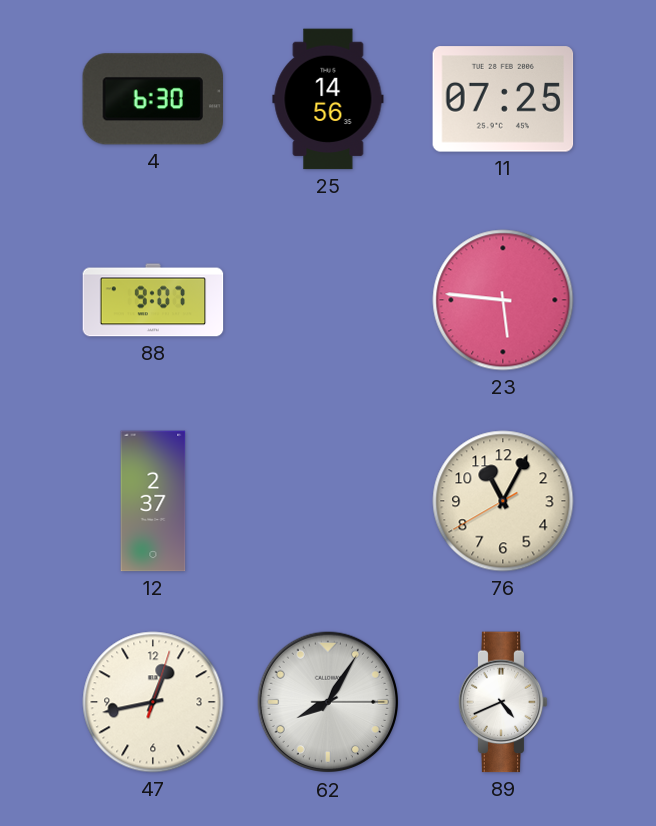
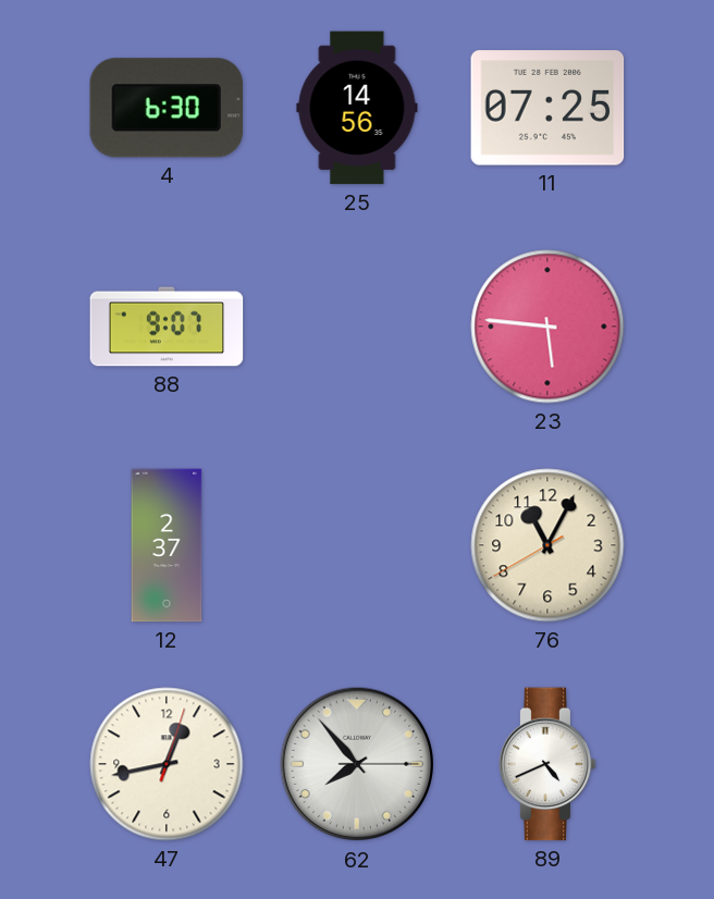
62: 8:05 -> 7:53
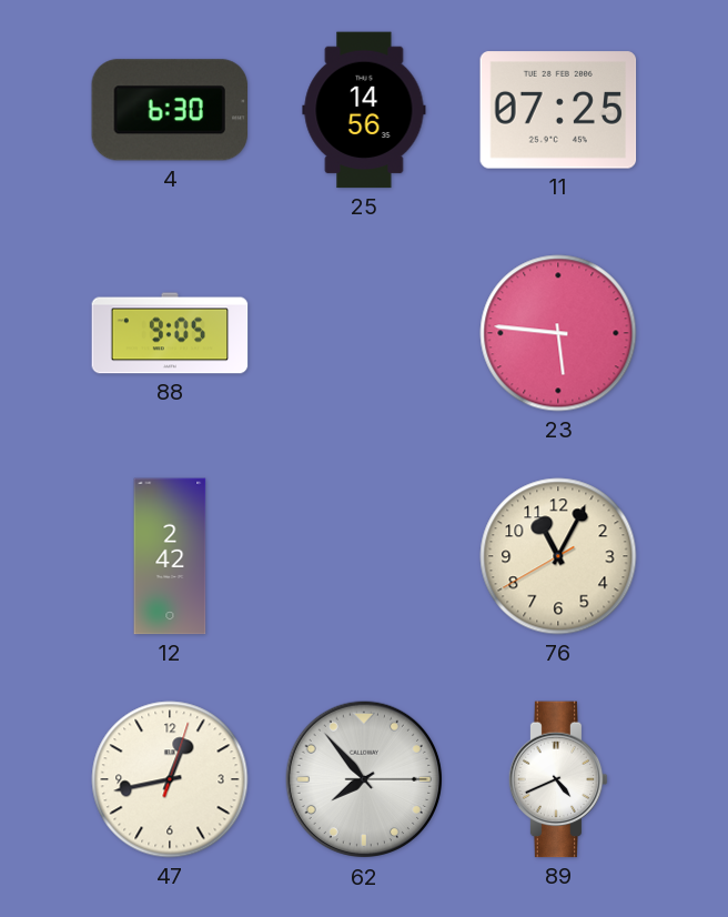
88: 9:07 -> 9:05
12: 2:37 -> 2:42
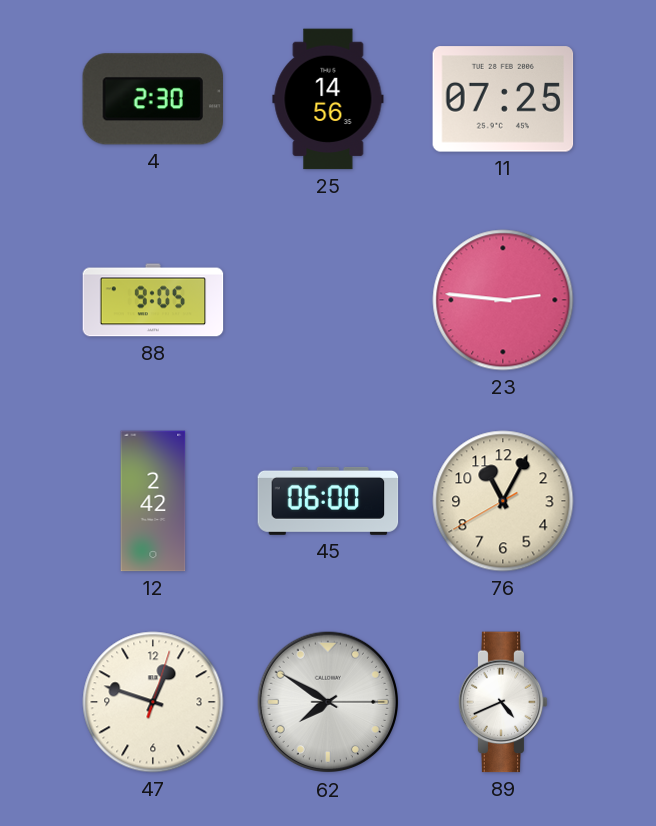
4: 6:30 -> 2:30
23: 5:46 -> 2:46
45: none -> 06:00
47: 12:43 -> 12:48
62: 7:53 -> 7:50
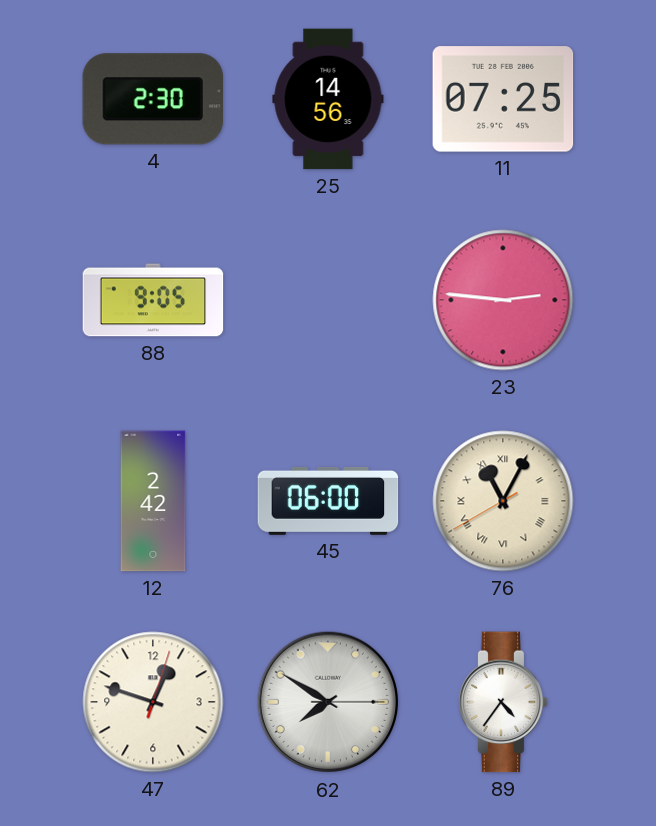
76 numerals: Arabic -> Roman
89: 4:41 -> 4:36
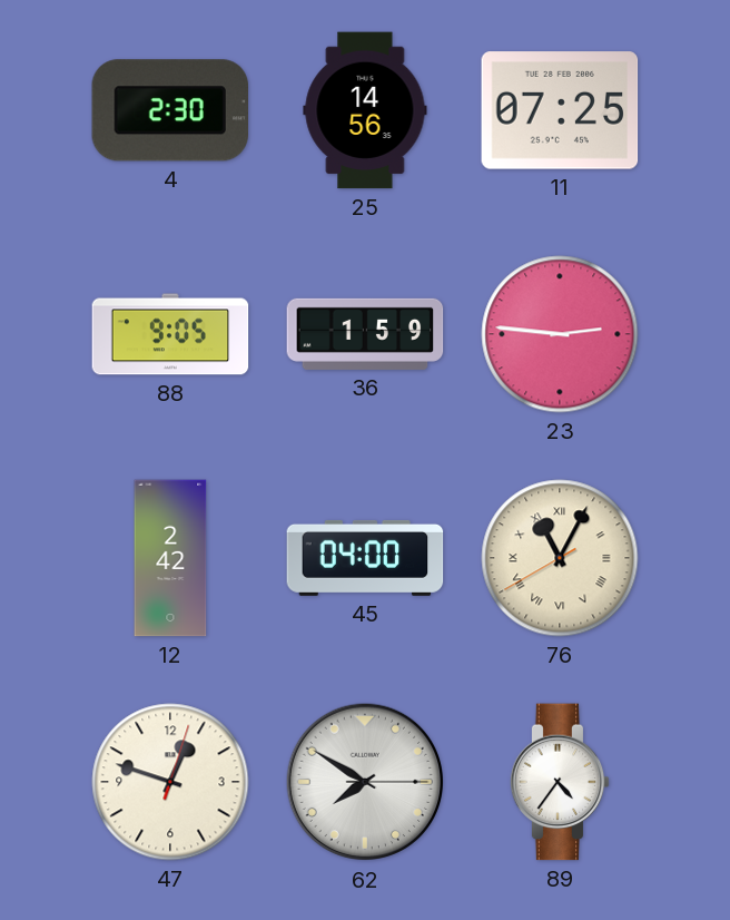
36: none -> 1:59
45: 06:00 -> 04:00
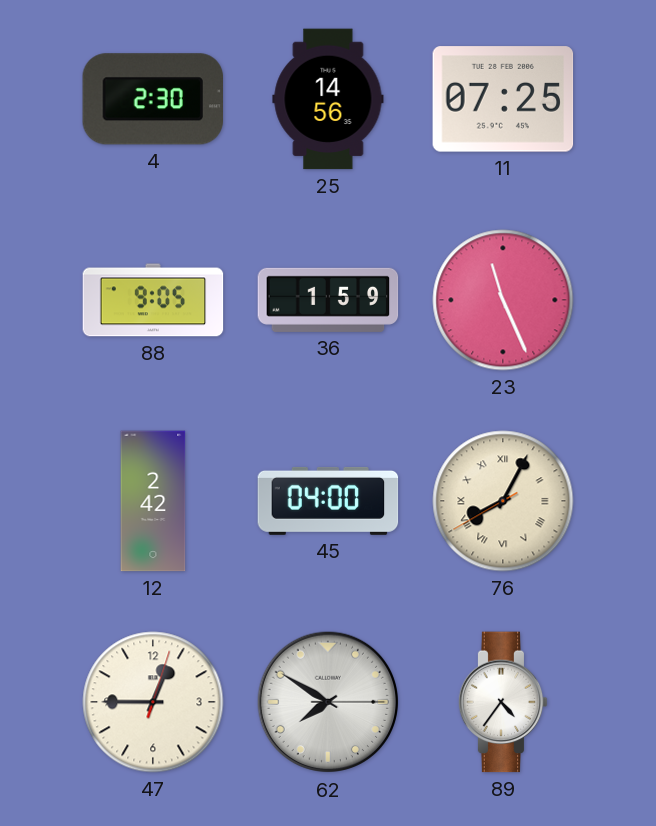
23: 2:46 -> 11:26
76: 11:04 -> 8:04
47: 12:48 -> 12:45
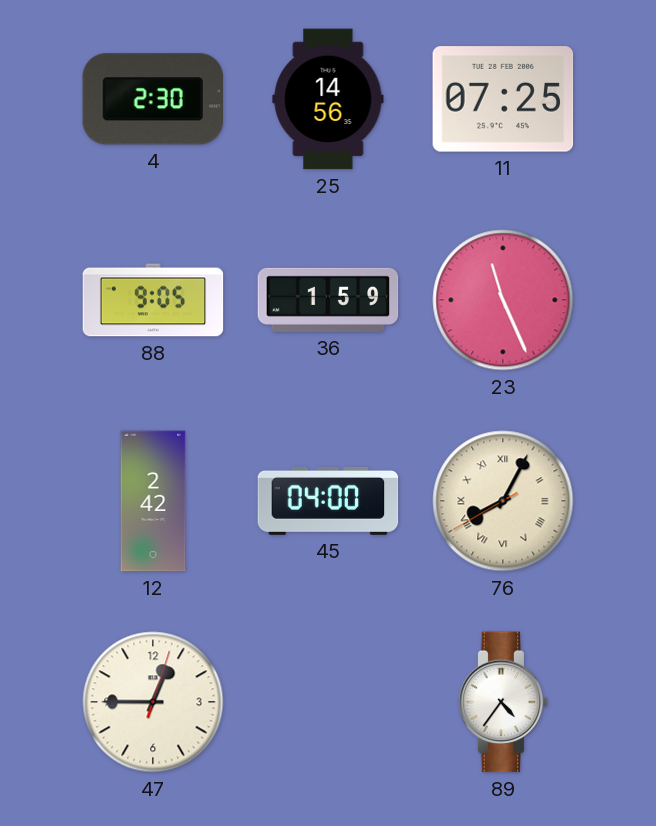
62: 7:50 -> none
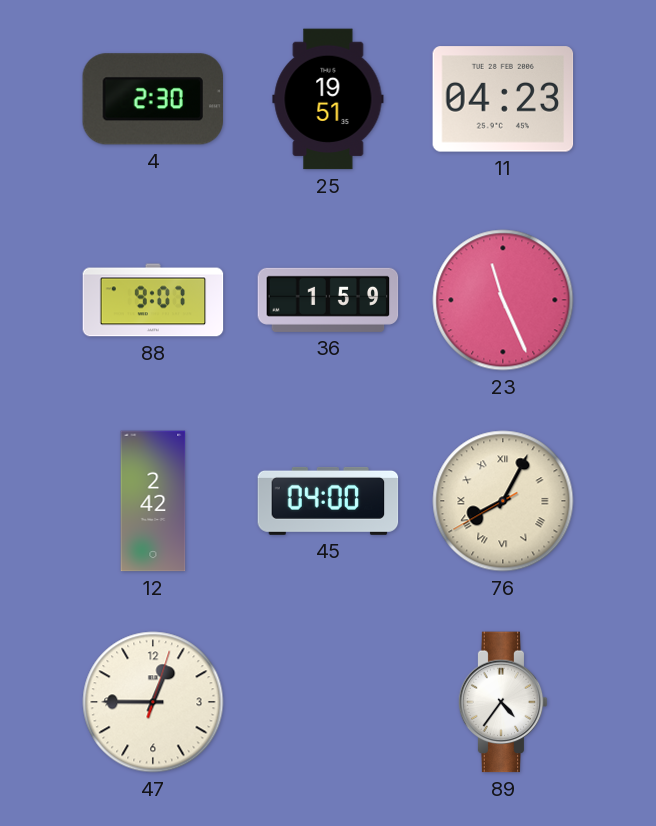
25: 14:56 -> 19:51
11: 07:25 -> 04:23
88: 9:05 -> 9:07
